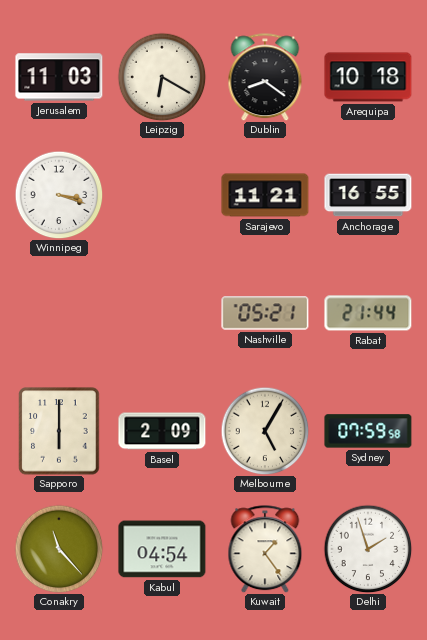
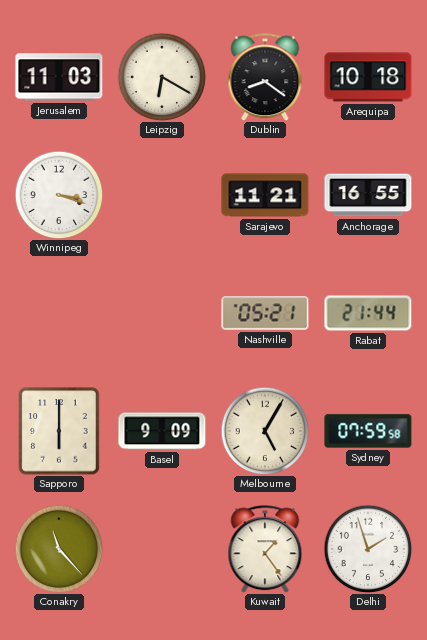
Basel: 2:09 -> 9:09
Kabul: 04:54 -> none
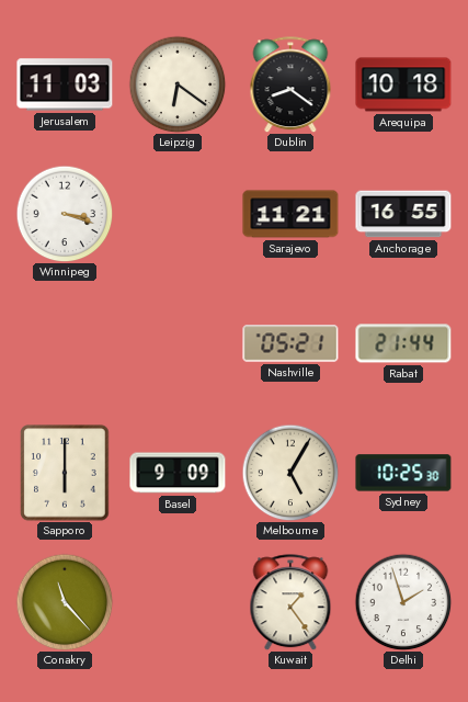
Leipzig: 6:20 -> 6:21
Sydney: 07:59 -> 10:25
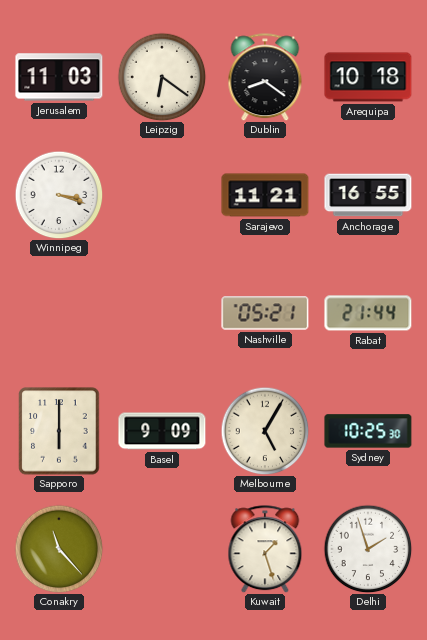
Kuwait: 1:24 -> 1:27
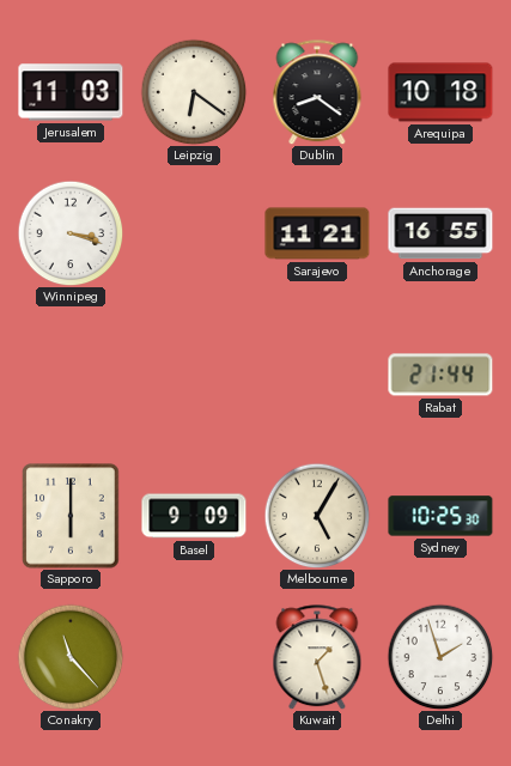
Nashville: 05:21 -> none
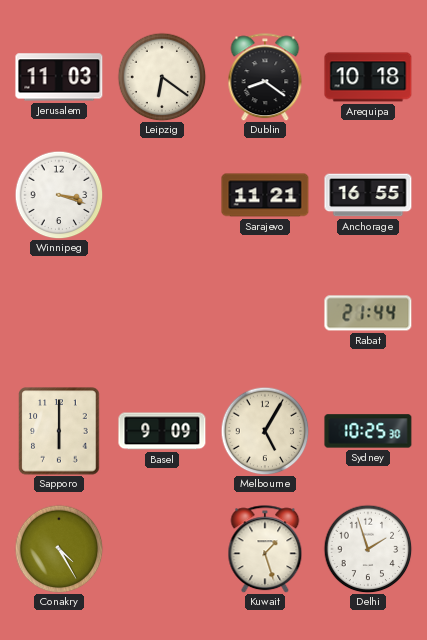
Conakry: 11:23 -> 4:25
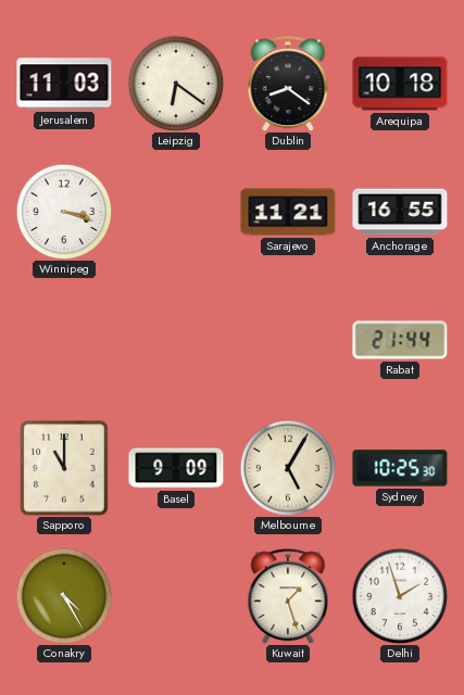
Sapporo: 6:00 -> 11:00
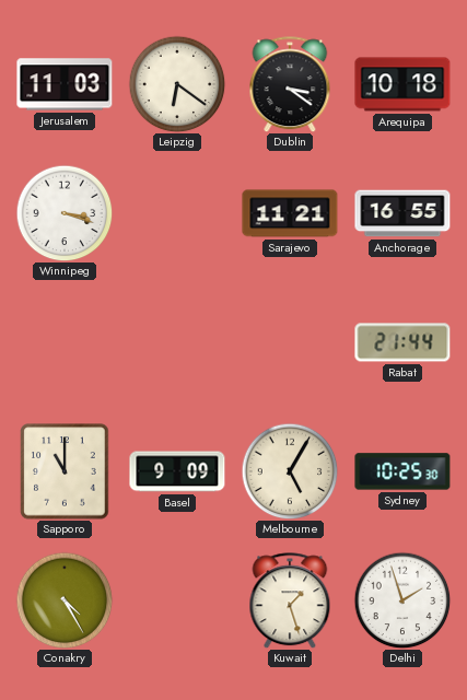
Dublin: 8:21 -> 3:21
